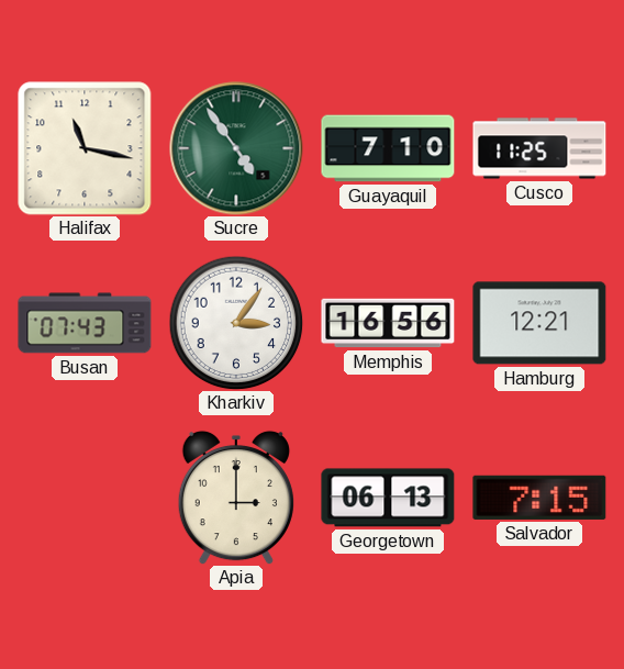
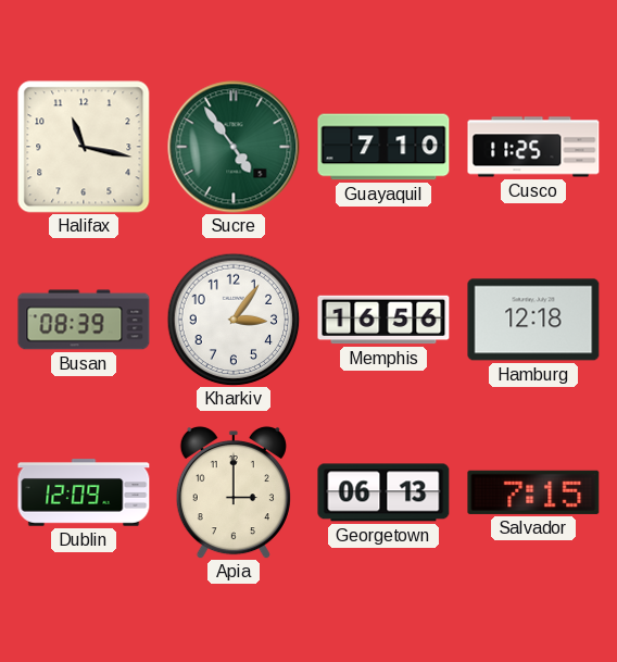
Busan: 07:43 -> 08:39
Hamburg: 12:21 -> 12:18
Dublin: none -> 12:09
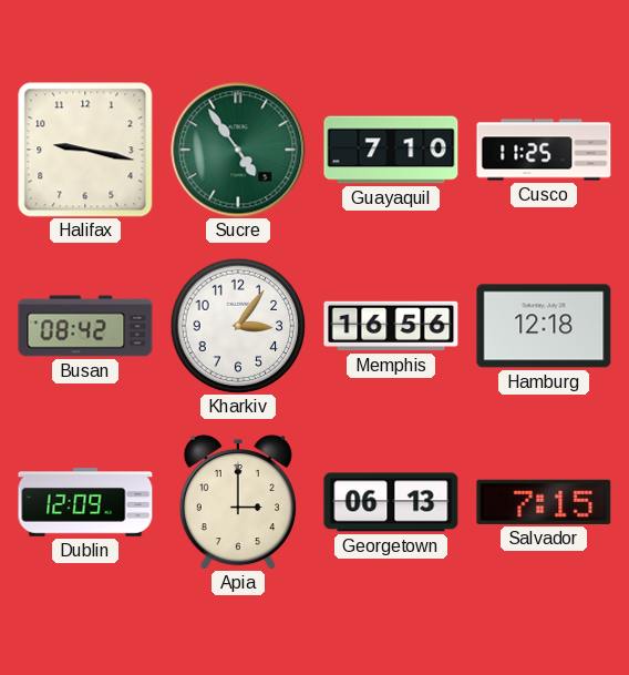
Halifax: 11:17 -> 9:17
Busan: 08:39 -> 08:42
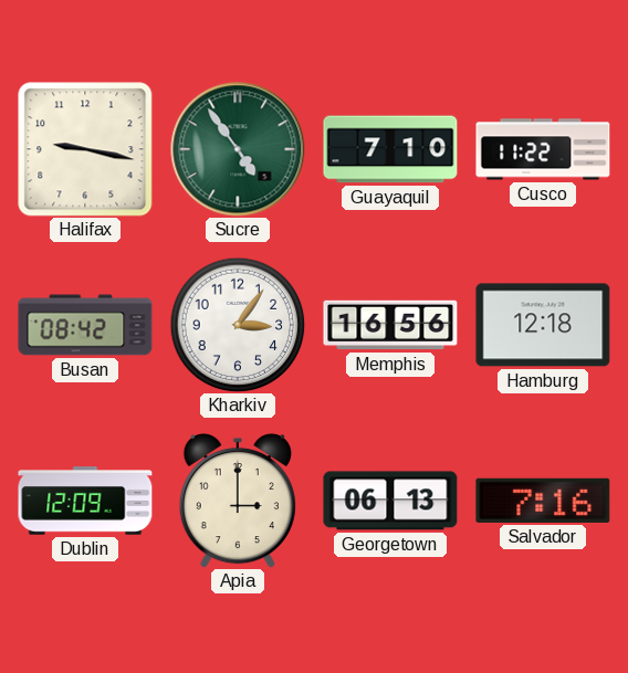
Cusco: 11:25 -> 11:22
Salvador: 7:15 -> 7:16
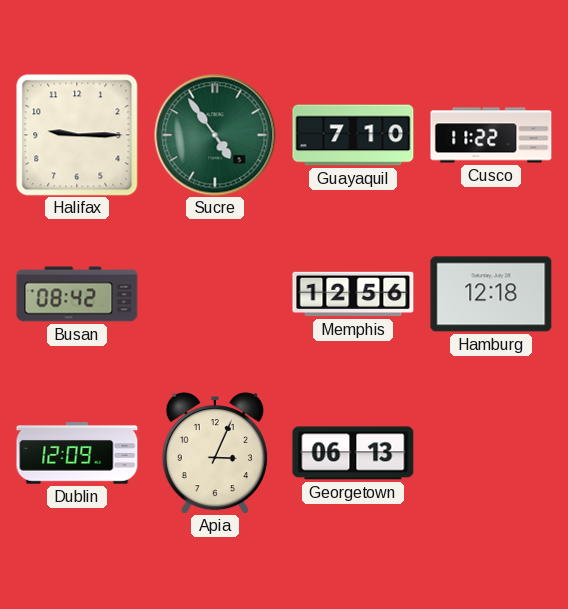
Halifax: 9:17 -> 9:15
Kharkiv: 3:06 -> none
Memphis: 16:56 -> 12:56
Apia: 3:00 -> 3:04
Salvador: 7:16 -> none
